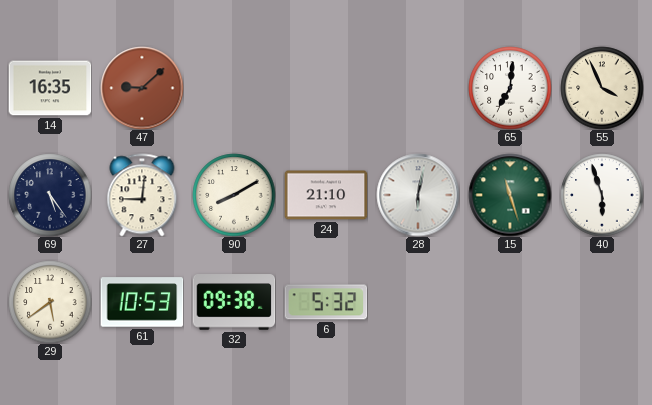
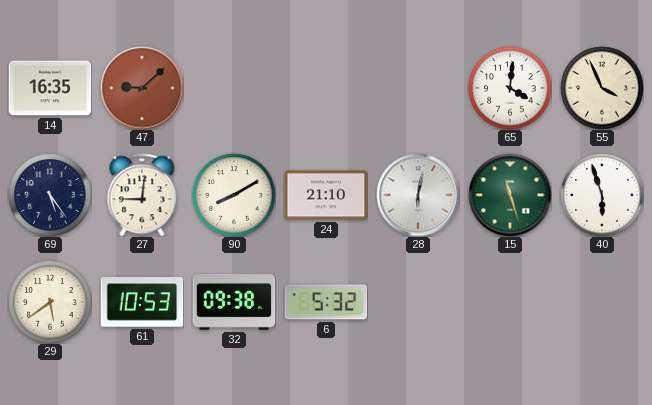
65: 7:01 -> 4:01
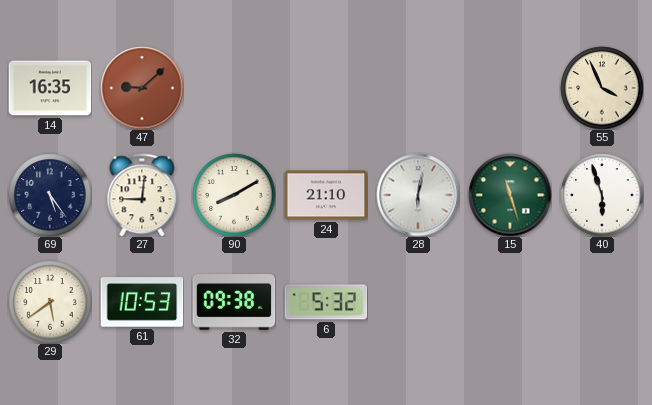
65: 4:01 -> none
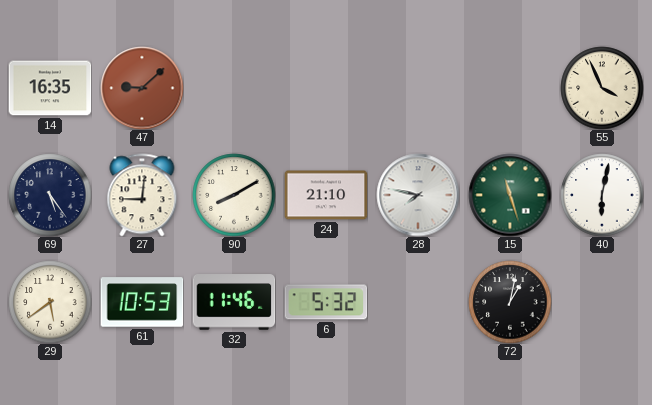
28: 6:02 -> 7:47
40: 5:57 -> 6:02
32: 09:38 -> 11:46
72: none -> 1:02
